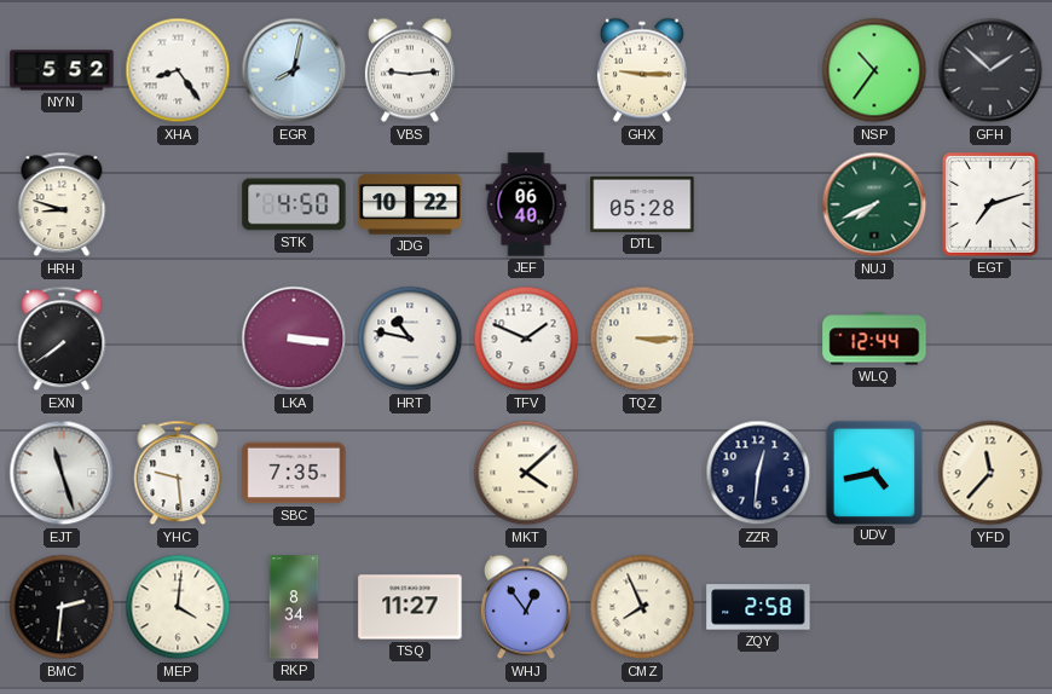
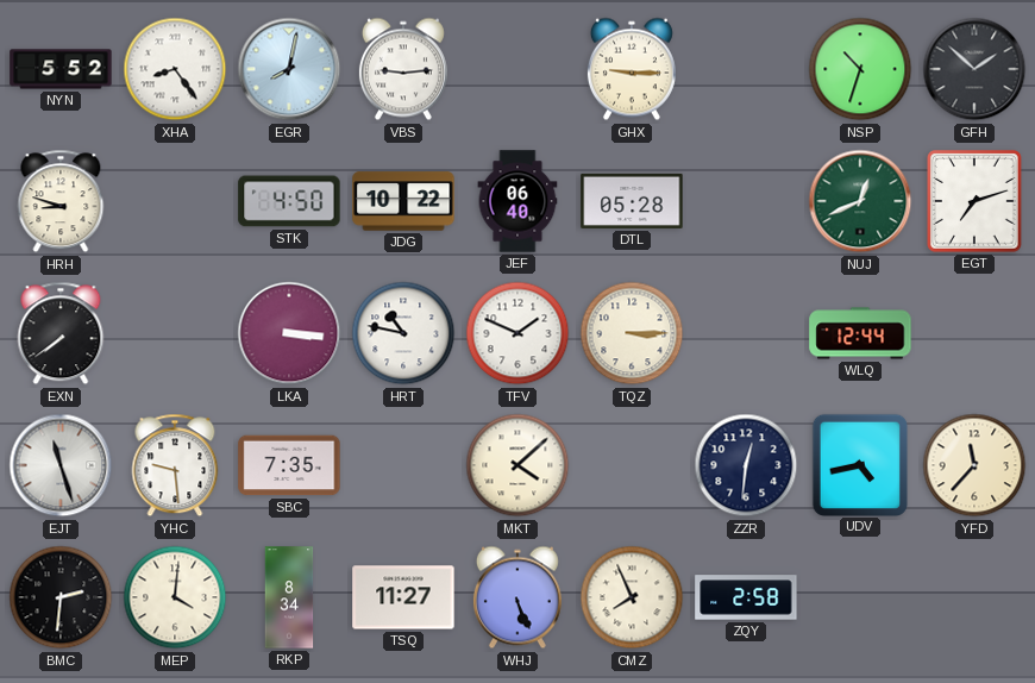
NSP: 10:36 -> 10:33
NUJ: 7:41 -> 12:41
WHJ: 12:54 -> 5:26
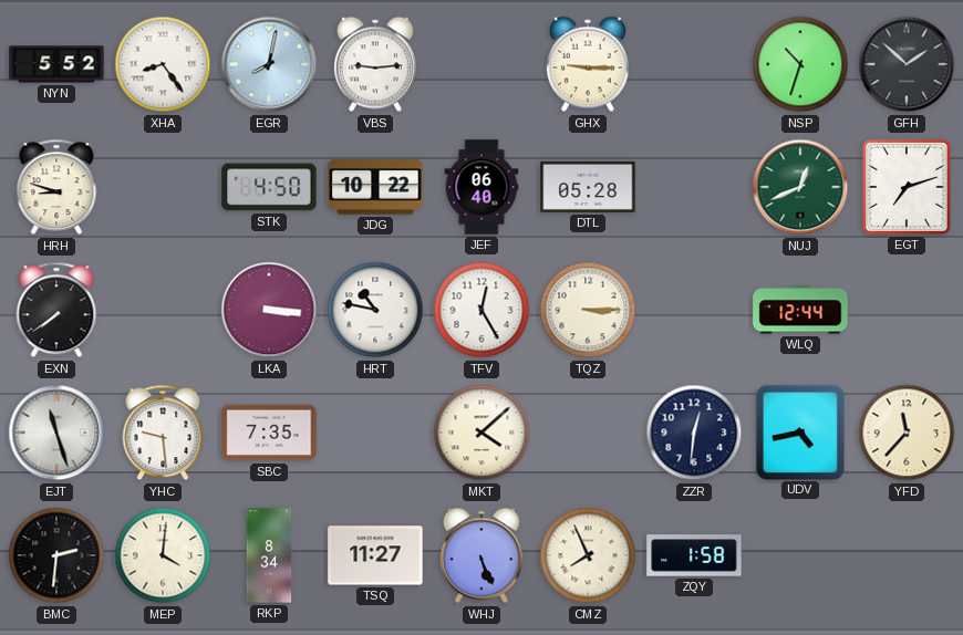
TFV: 1:49 -> 12:25
ZQY: 2:58 -> 1:58
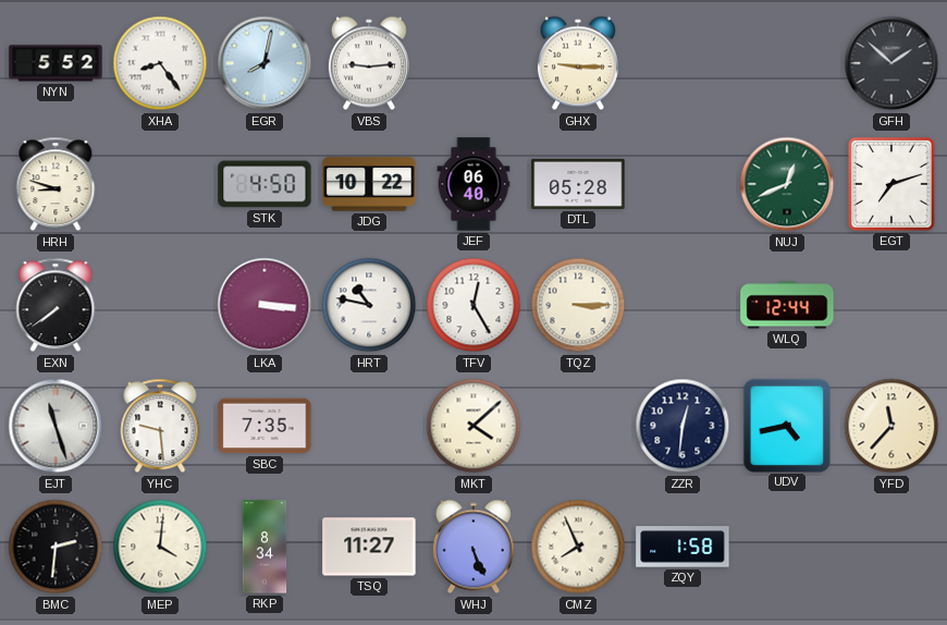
NSP: 10:33 -> none
